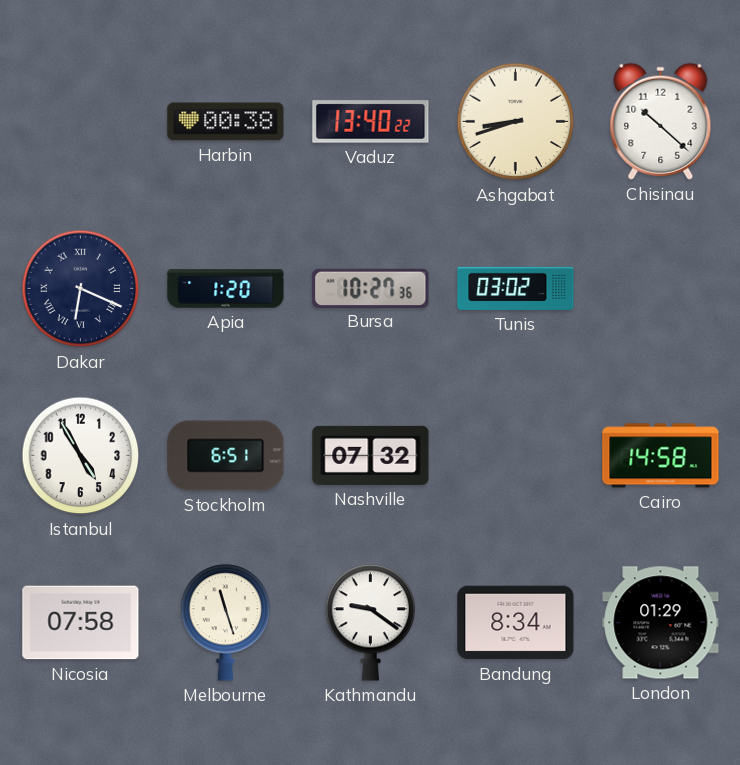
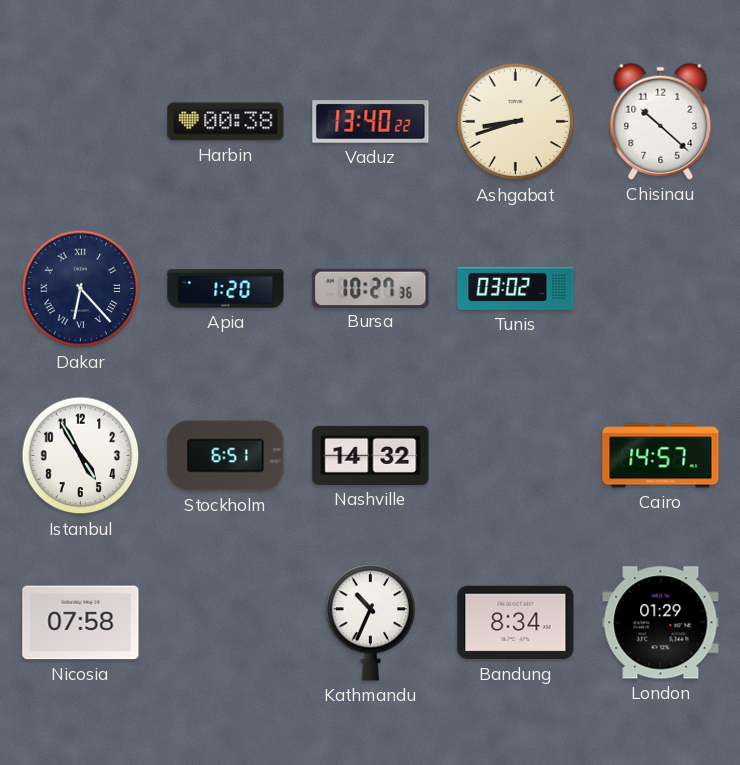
Dakar: 6:19 -> 6:23
Nashville: 07:32 -> 14:32
Cairo: 14:58 -> 14:57
Melbourne: 11:27 -> none
Kathmandu: 9:21 -> 10:34
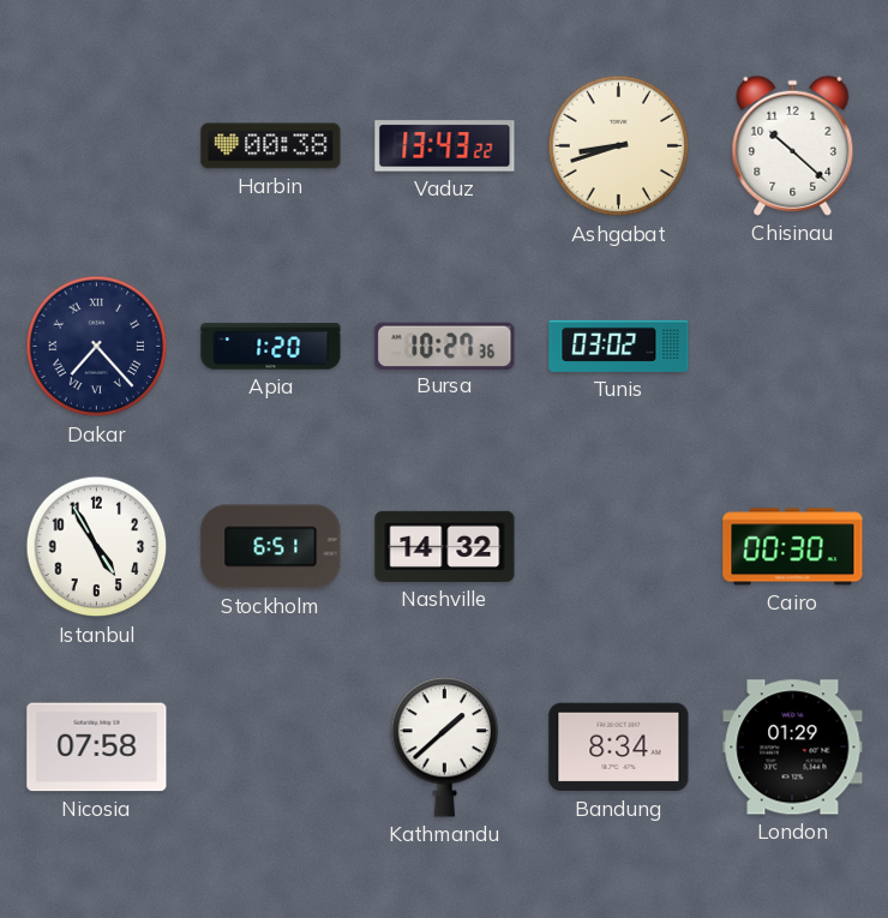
Vaduz: 13:40 -> 13:43
Dakar: 6:23 -> 7:23
Cairo: 14:57 -> 00:30
Kathmandu: 10:34 -> 1:38
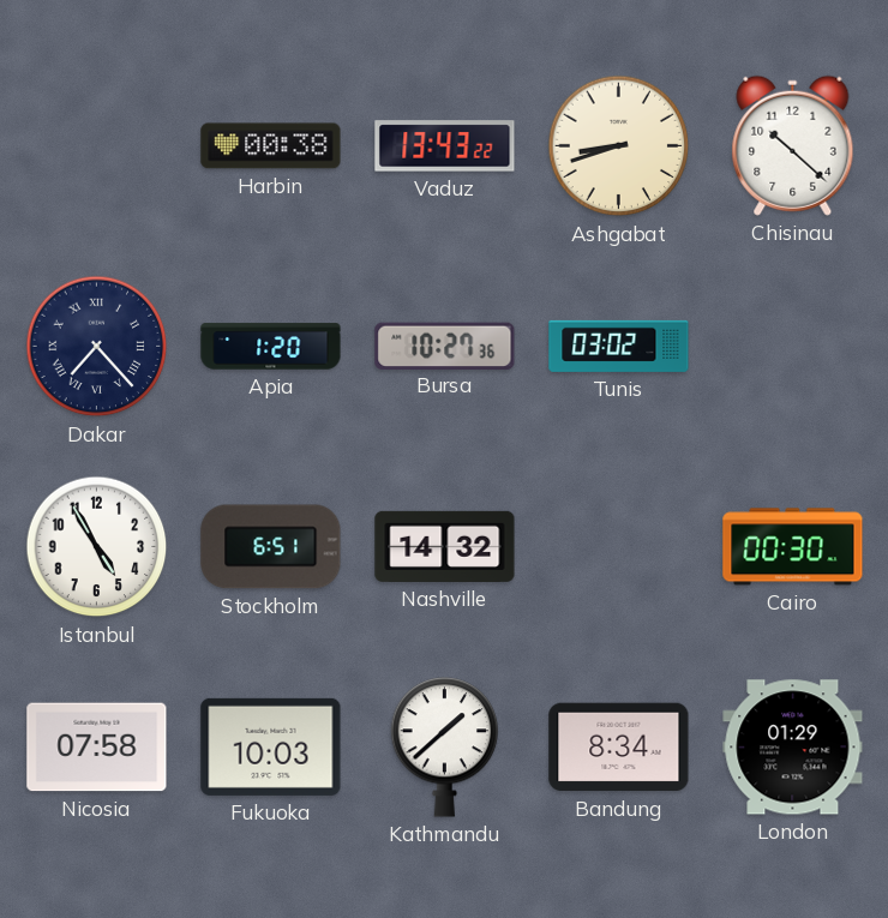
Fukuoka: none -> 10:03
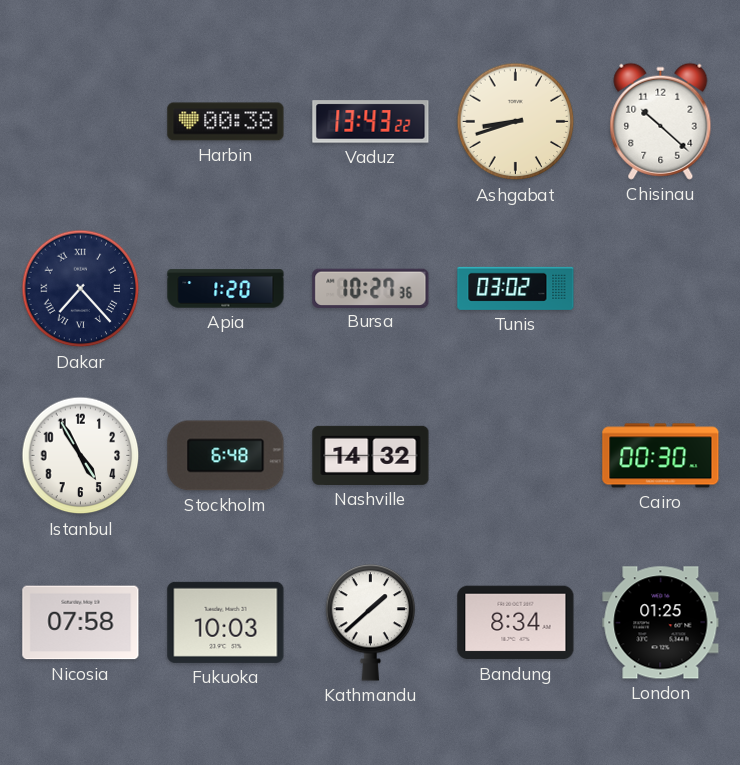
Stockholm: 6:51 -> 6:48
London: 01:29 -> 01:25
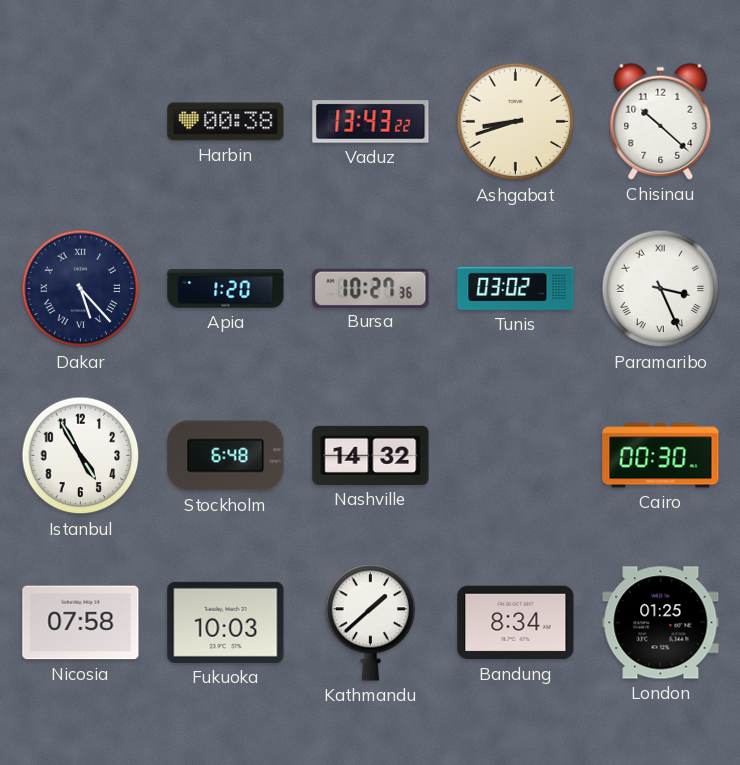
Dakar: 7:23 -> 5:23
Paramaribo: none -> 3:26
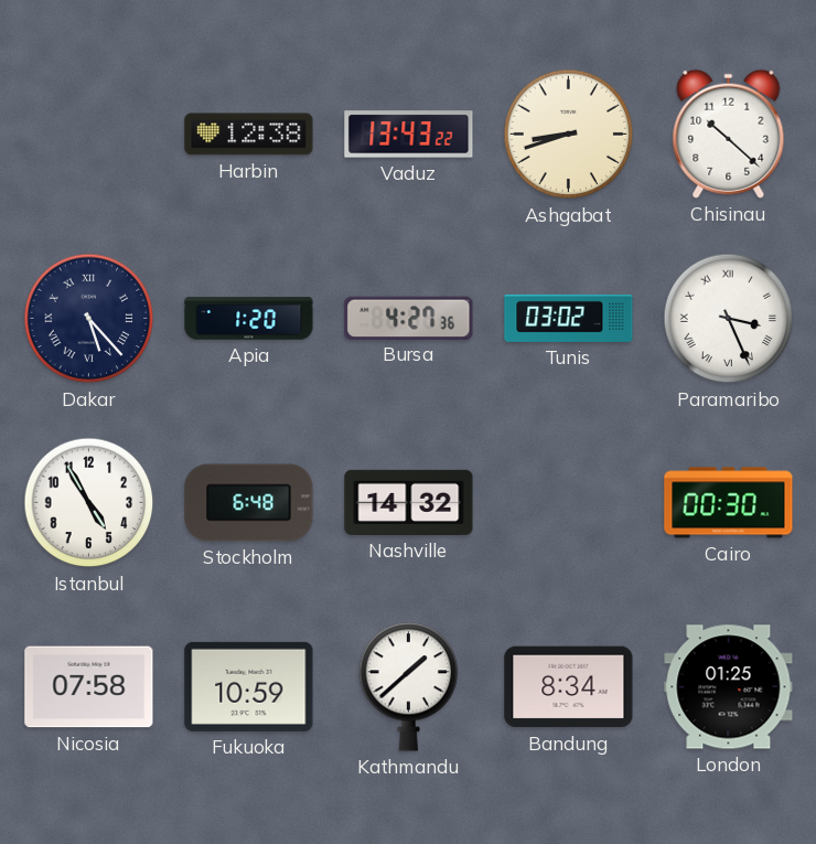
Harbin: 00:38 -> 12:38
Bursa: 10:27 -> 4:27
Fukuoka: 10:03 -> 10:59
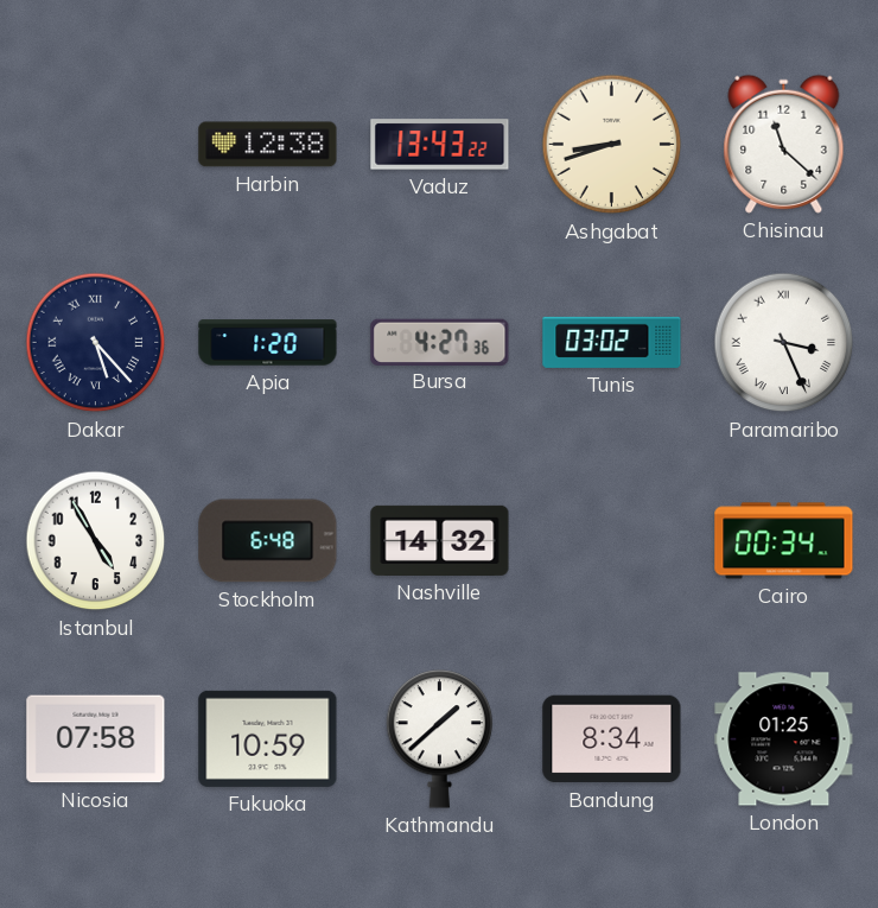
Chisinau: 10:22 -> 11:22
Cairo: 00:30 -> 00:34
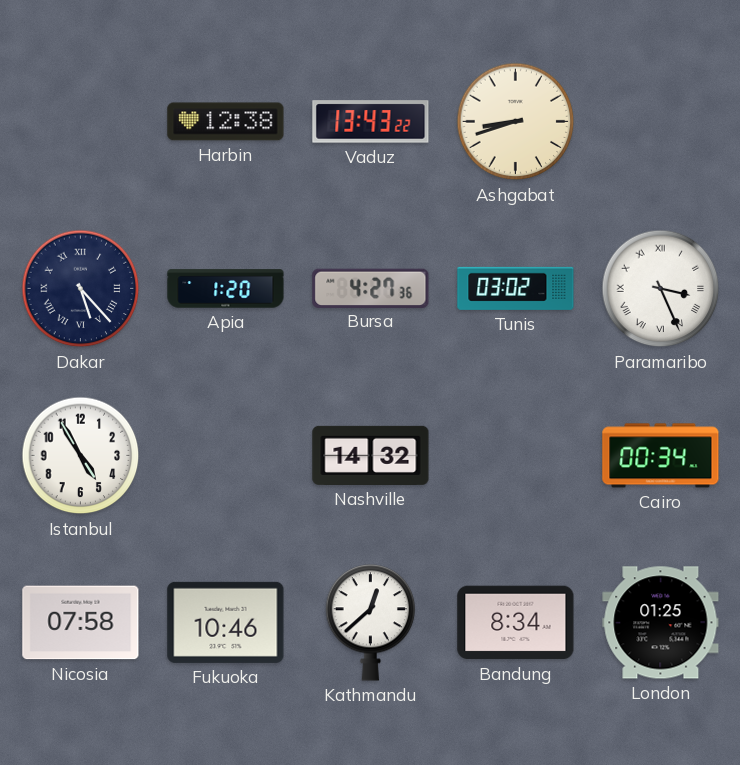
Chisinau: 11:22 -> none
Stockholm: 6:48 -> none
Fukuoka: 10:59 -> 10:46
Kathmandu: 1:38 -> 12:38
